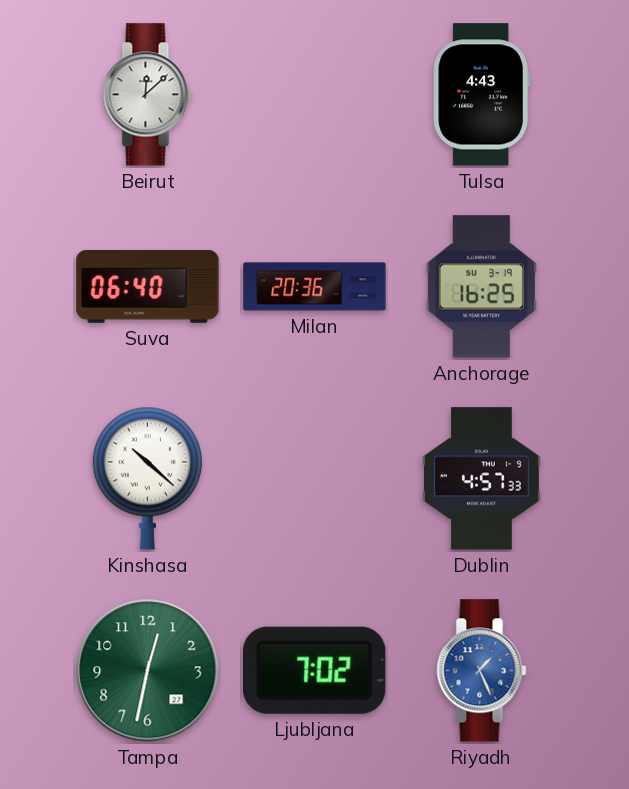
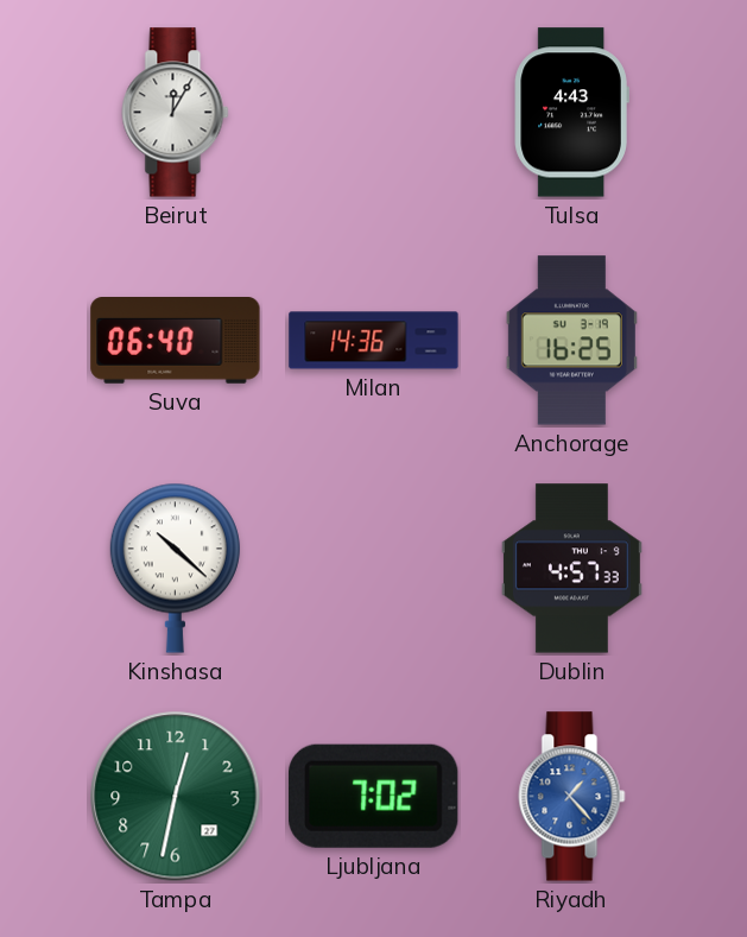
Beirut: 12:08 -> 12:05
Milan: 20:36 -> 14:36
Riyadh: 1:26 -> 1:23
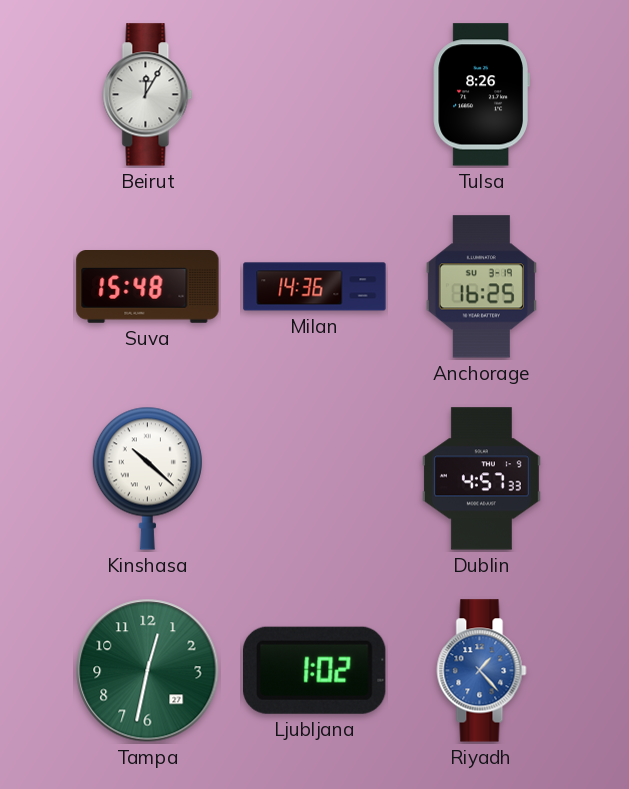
Tulsa: 4:43 -> 8:26
Suva: 06:40 -> 15:48
Ljubljana: 7:02 -> 1:02
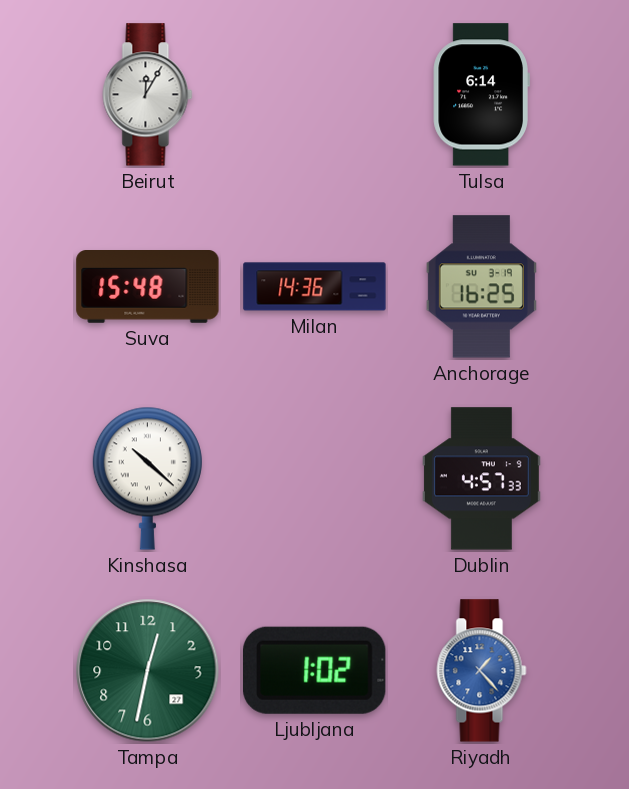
Tulsa: 8:26 -> 6:14
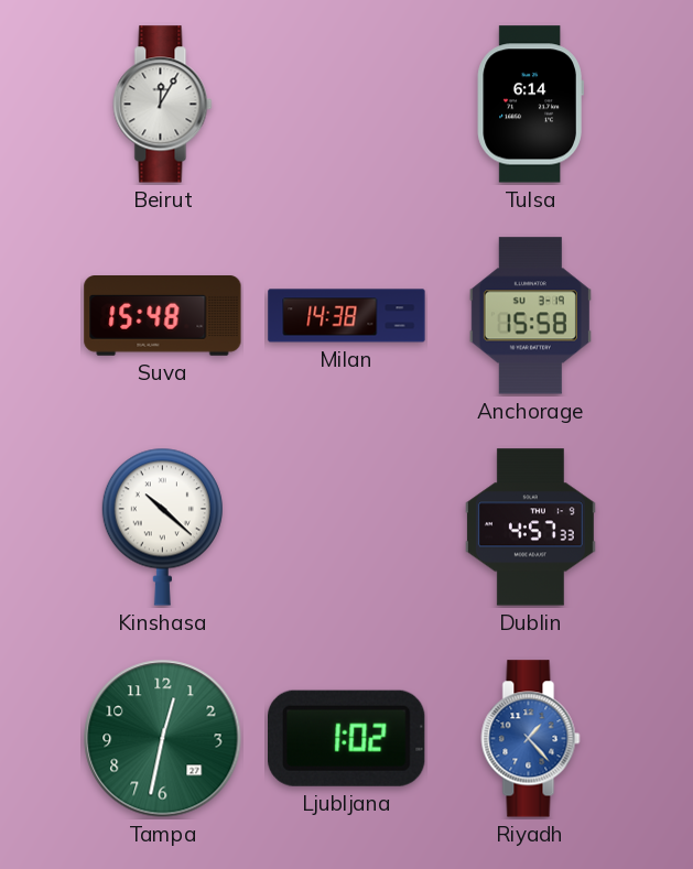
Milan: 14:36 -> 14:38
Anchorage: 16:25 -> 15:58
